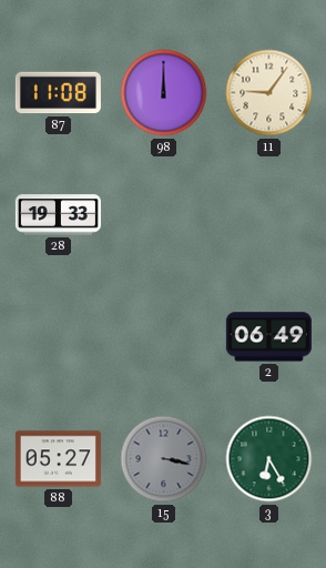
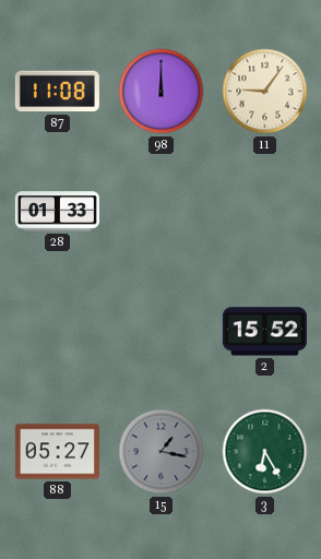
28: 19:33 -> 01:33
2: 06:49 -> 15:52
15: 3:17 -> 1:17
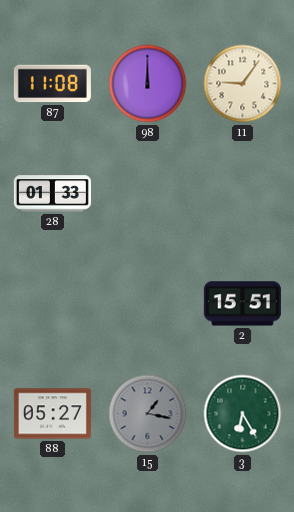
2: 15:52 -> 15:51
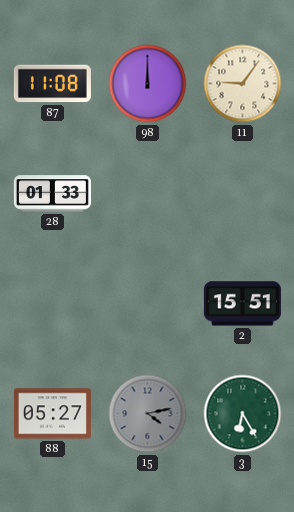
15: 1:17 -> 4:13
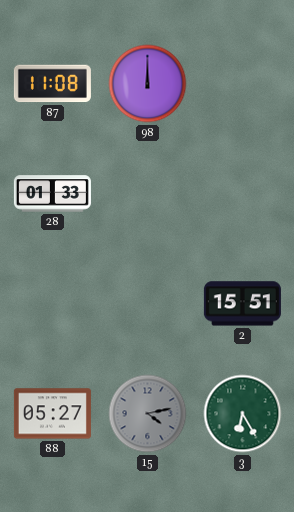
11: 9:06 -> none
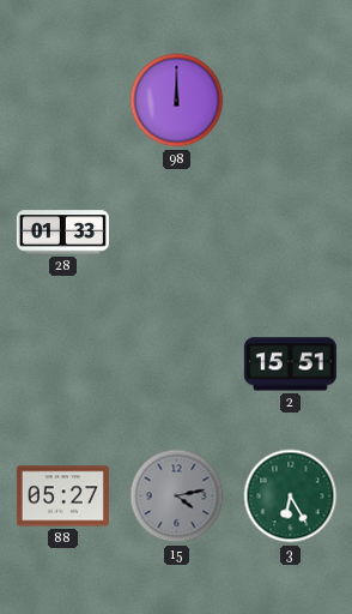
87: 11:08 -> none
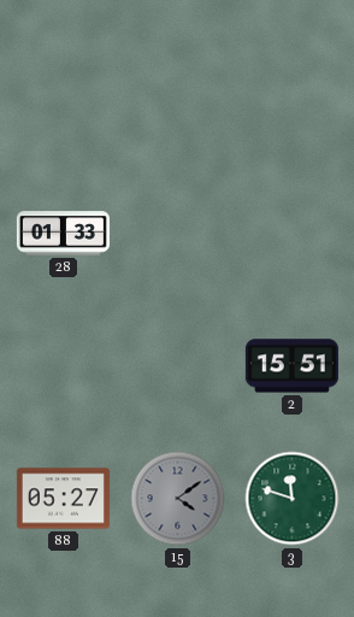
98: 12:00 -> none
15: 4:13 -> 4:09
3: 6:25 -> 11:48
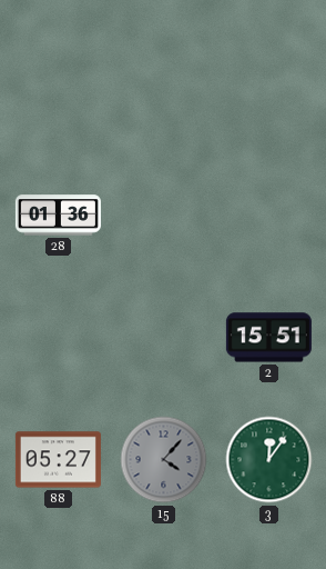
28: 01:33 -> 01:36
15: 4:09 -> 4:07
3: 11:48 -> 12:06
